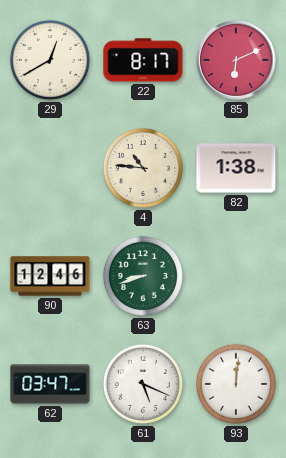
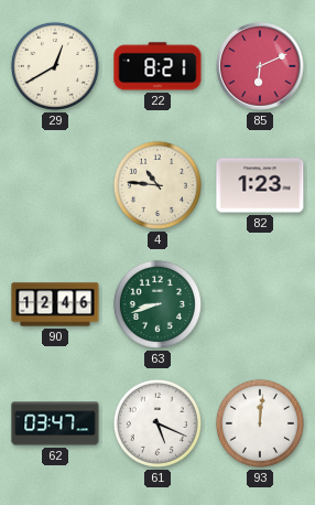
22: 8:17 -> 8:21
82: 1:38 -> 1:23
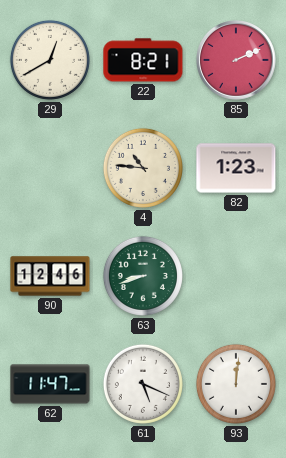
85: 6:11 -> 2:11
62: 03:47 -> 11:47
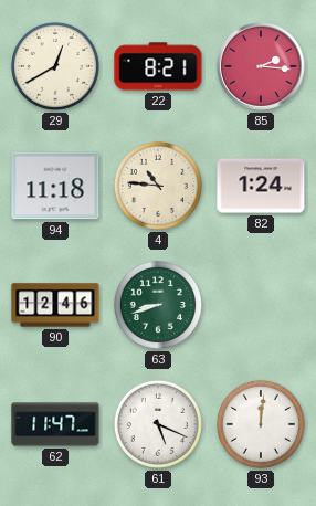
85: 2:11 -> 2:16
94: none -> 11:18
82: 1:23 -> 1:24
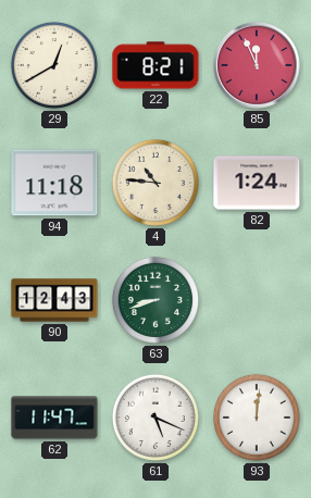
85: 2:16 -> 11:56
90: 12:46 -> 12:43
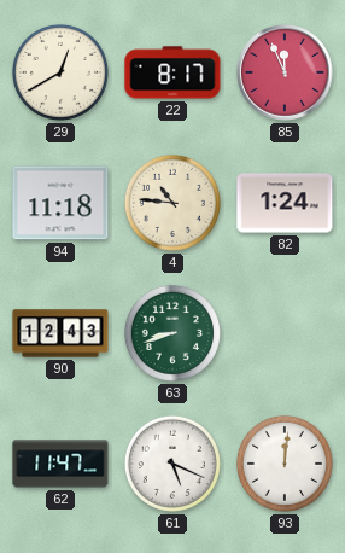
22: 8:21 -> 8:17
